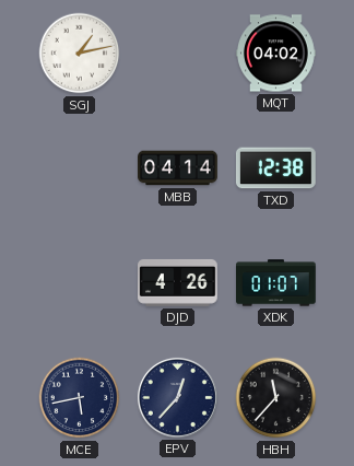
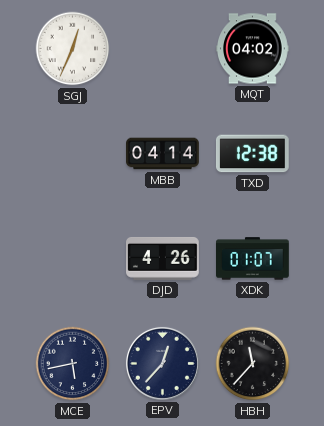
SGJ: 1:13 -> 12:34
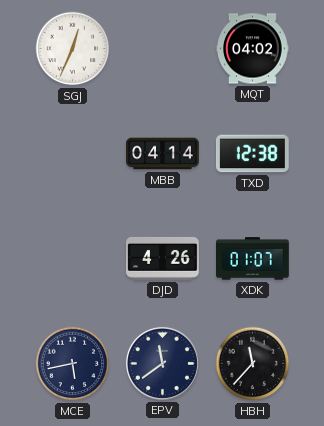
EPV: 12:37 -> 11:39
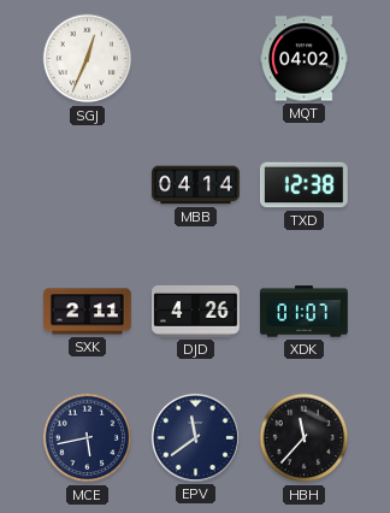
SXK: none -> 2:11
